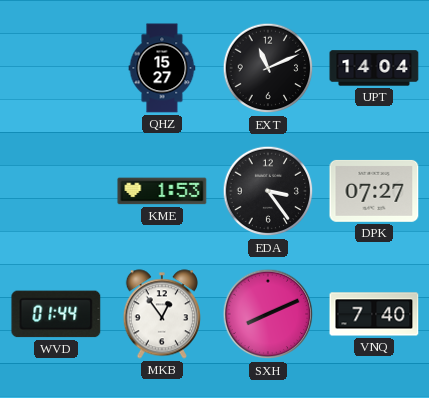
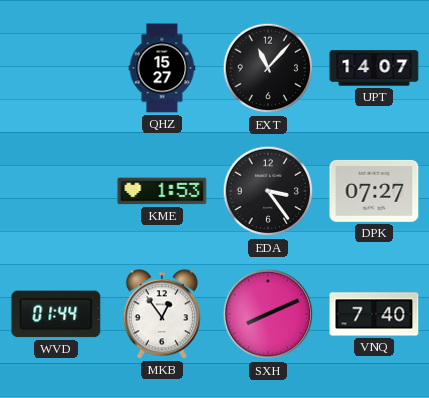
EXT: 11:11 -> 11:07
UPT: 14:04 -> 14:07
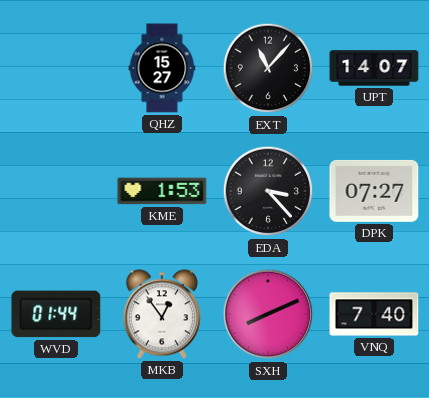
EDA: 3:24 -> 3:23
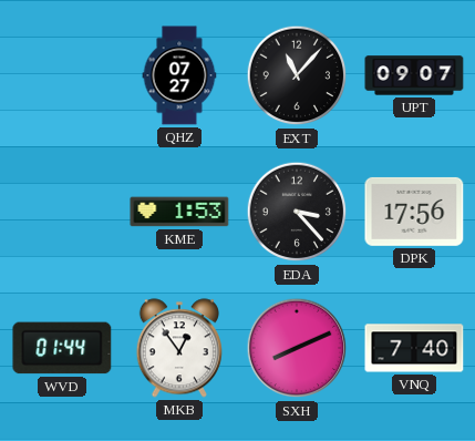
QHZ: 15:27 -> 07:27
UPT: 14:07 -> 09:07
DPK: 07:27 -> 17:56
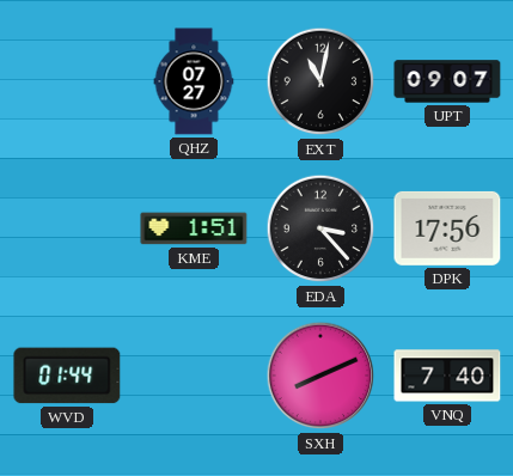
EXT: 11:07 -> 11:02
KME: 1:53 -> 1:51
MKB: 12:54 -> none
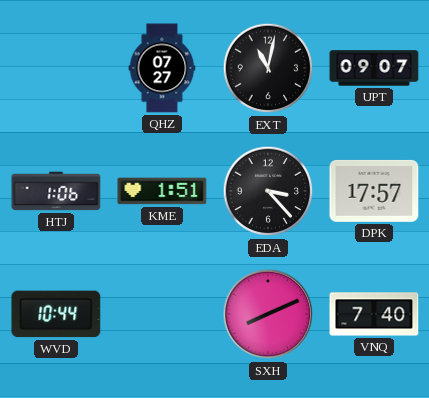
HTJ: none -> 1:06
DPK: 17:56 -> 17:57
WVD: 01:44 -> 10:44
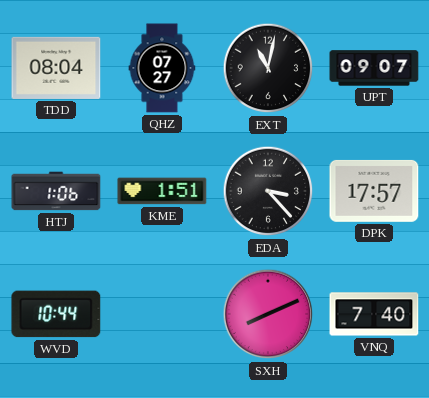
TDD: none -> 08:04
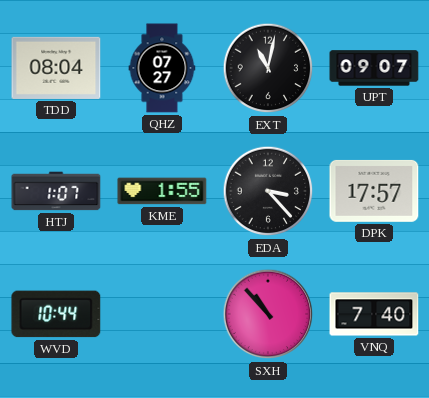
HTJ: 1:06 -> 1:07
KME: 1:51 -> 1:55
SXH: 8:11 -> 10:53
